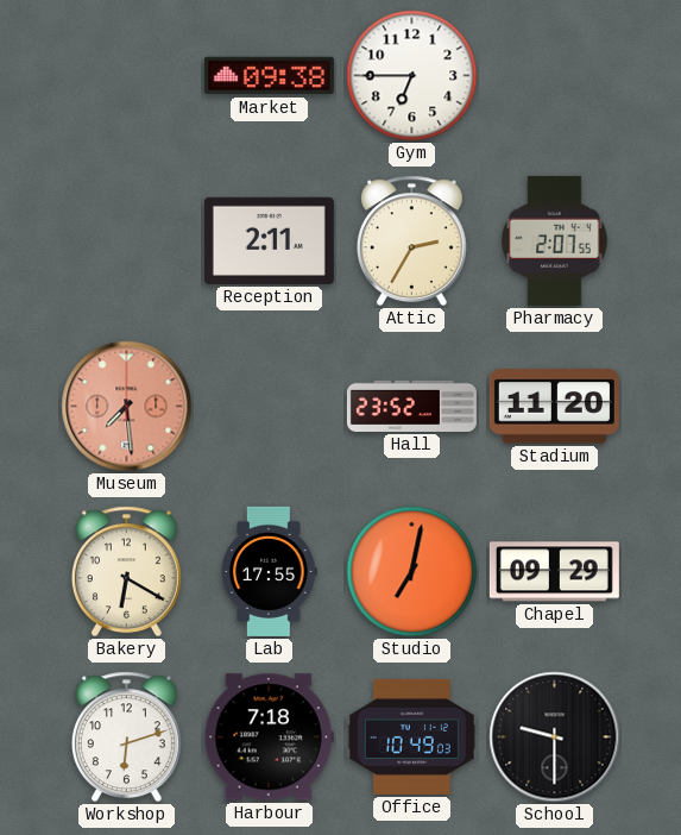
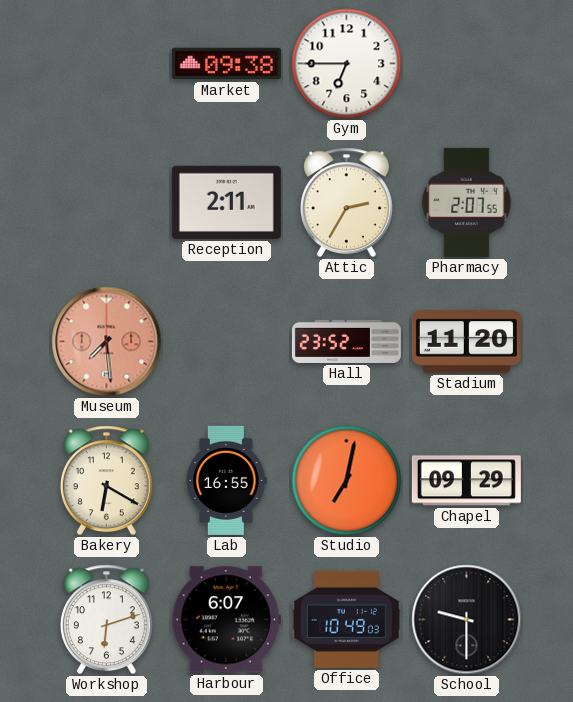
Lab: 17:55 -> 16:55
Harbour: 7:18 -> 6:07
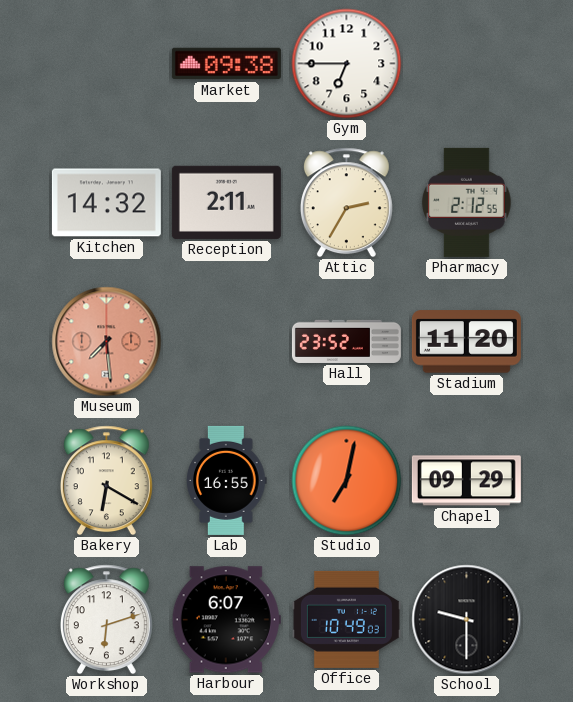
Kitchen: none -> 14:32
Pharmacy: 2:07 -> 2:12
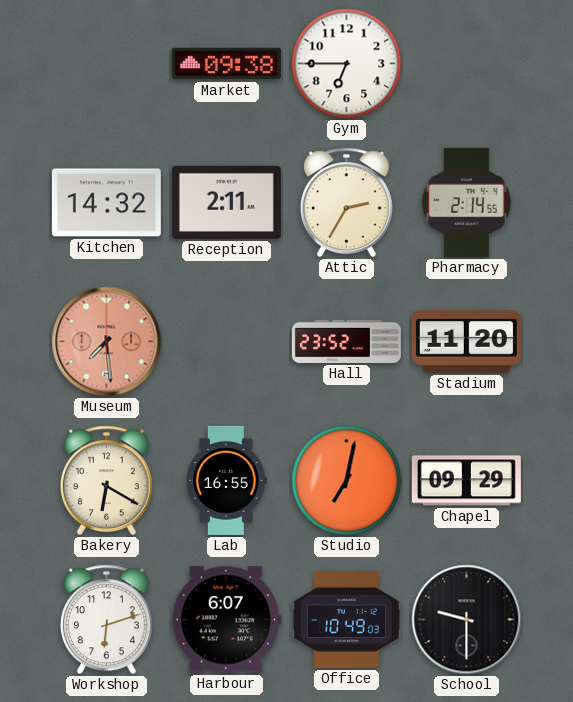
Pharmacy: 2:12 -> 2:14
